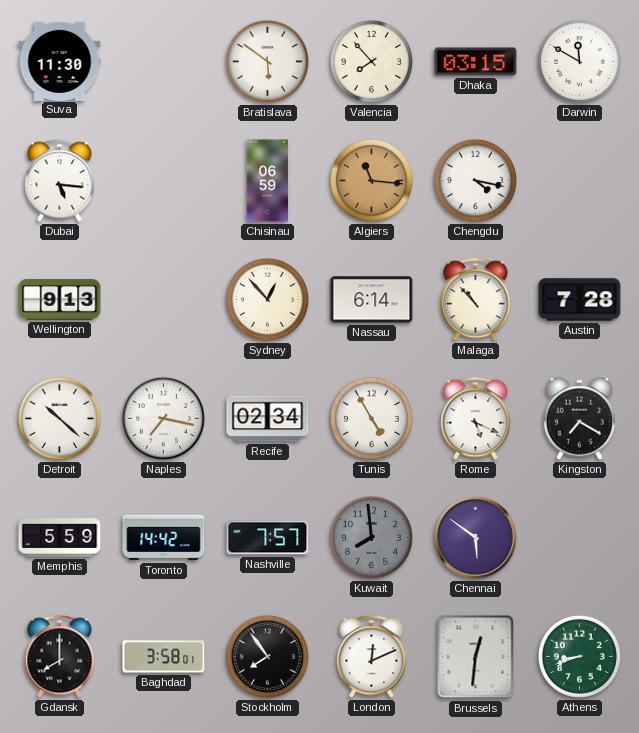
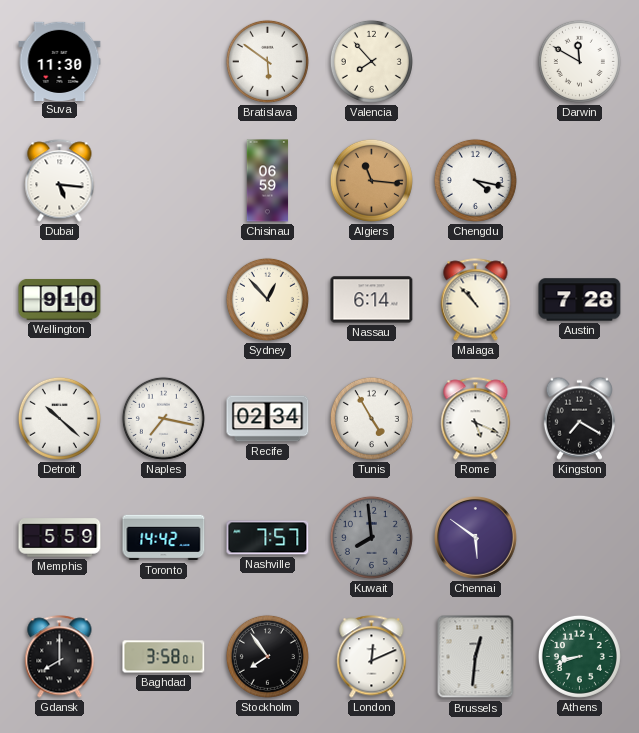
Dhaka: 03:15 -> none
Wellington: 9:13 -> 9:10
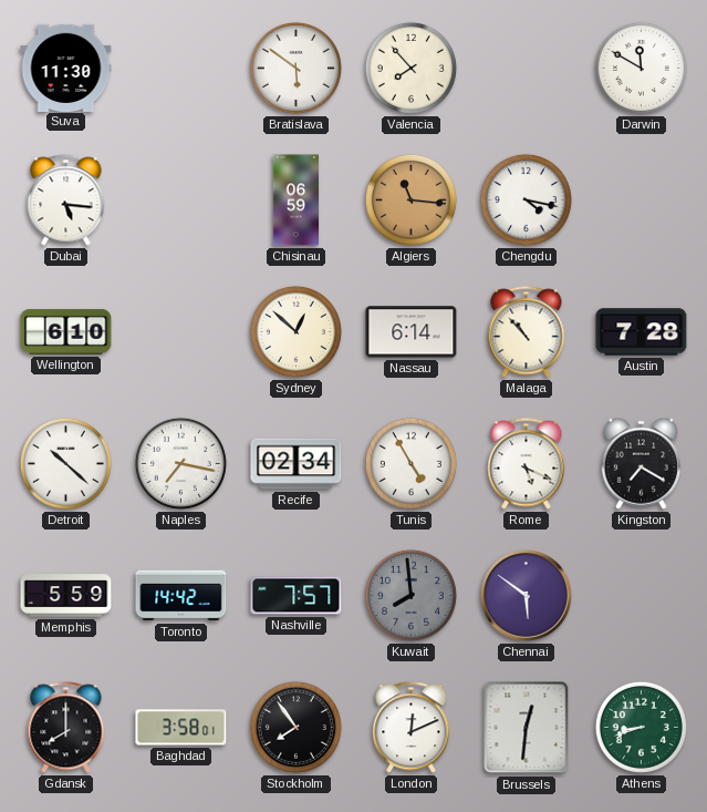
Wellington: 9:10 -> 6:10
Sydney: 12:53 -> 12:52
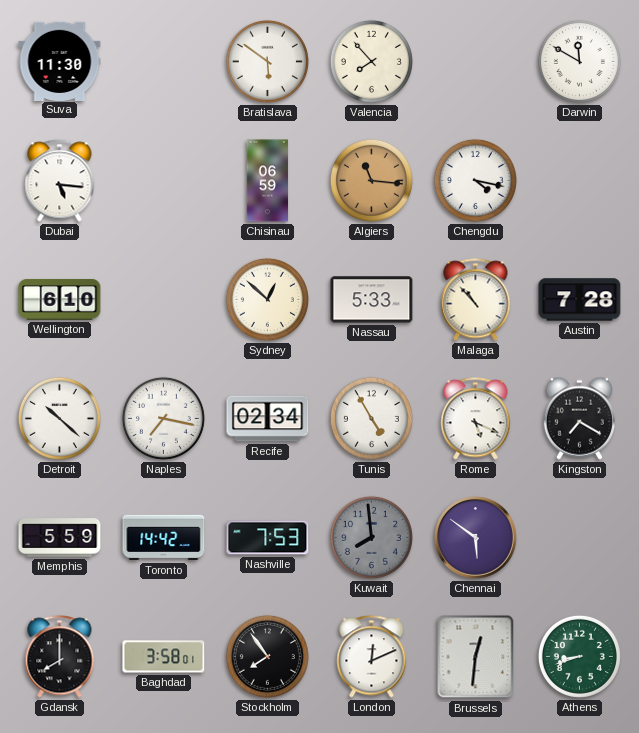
Nassau: 6:14 -> 5:33
Nashville: 7:57 -> 7:53
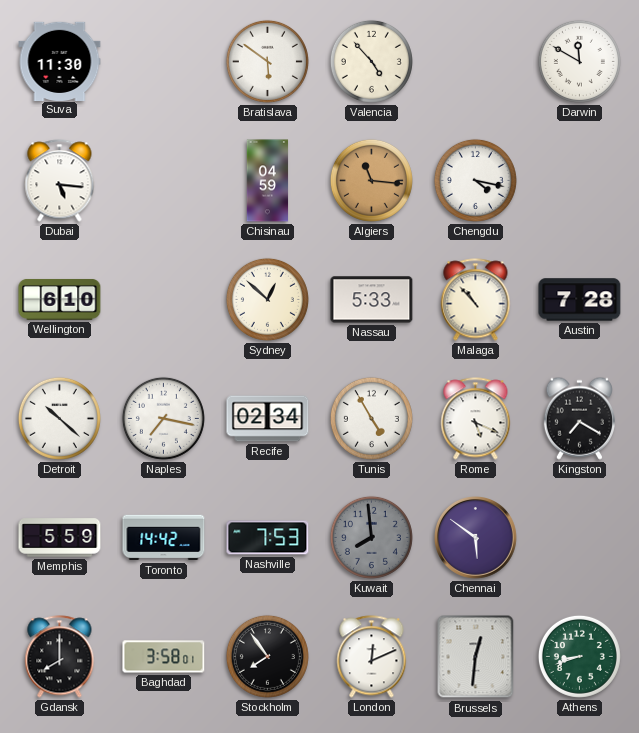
Valencia: 7:53 -> 4:53
Chisinau: 06:59 -> 04:59
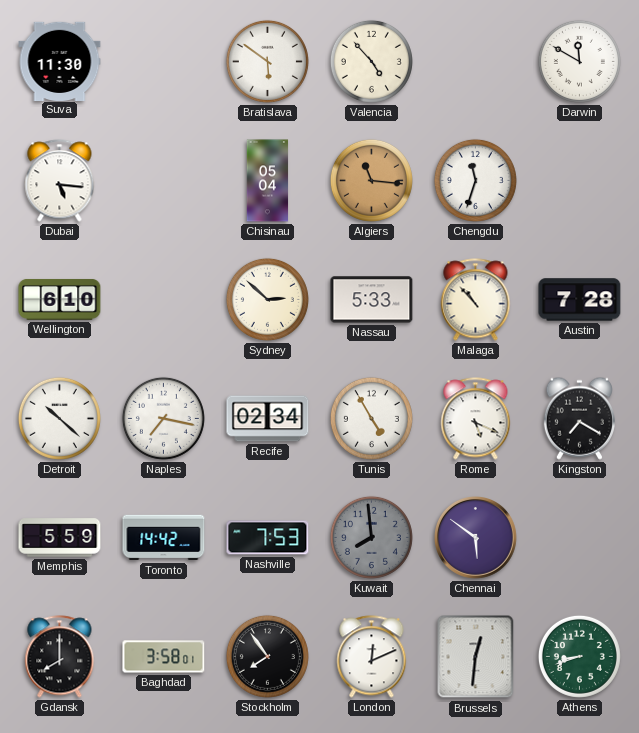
Chisinau: 04:59 -> 05:04
Chengdu: 4:17 -> 11:33
Sydney: 12:52 -> 2:52
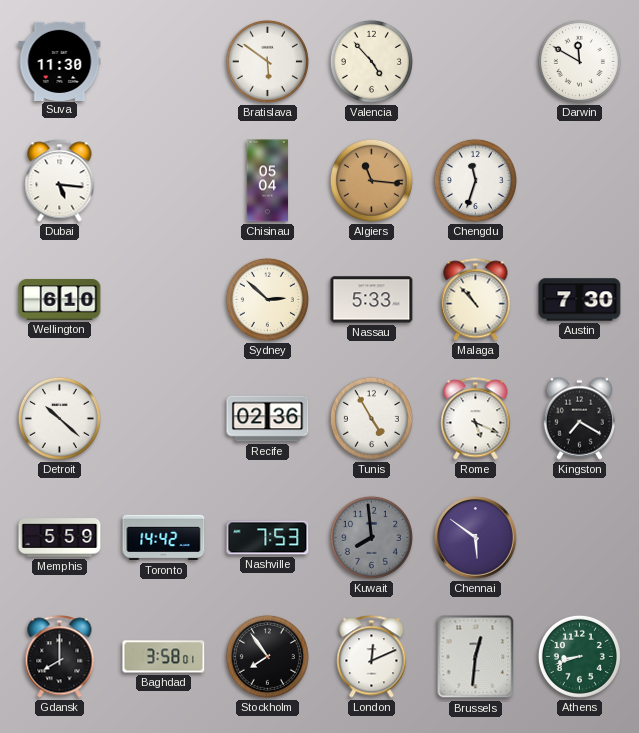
Austin: 7:28 -> 7:30
Naples: 7:17 -> none
Recife: 02:34 -> 02:36
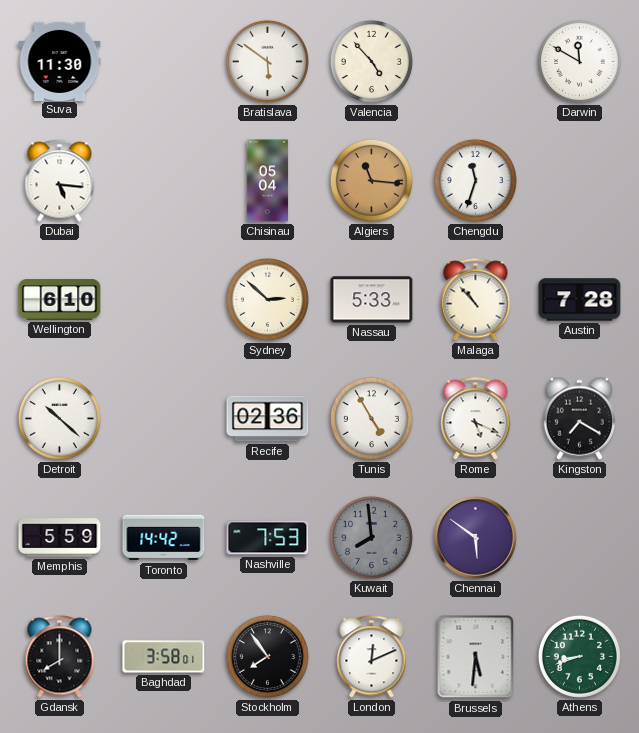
Austin: 7:30 -> 7:28
Brussels: 12:31 -> 5:31
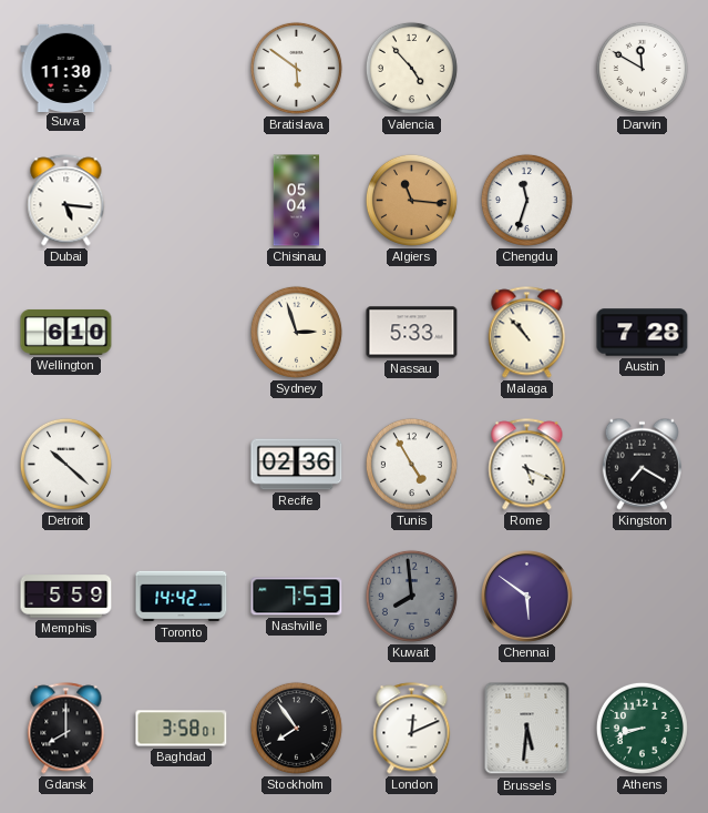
Sydney: 2:52 -> 2:57
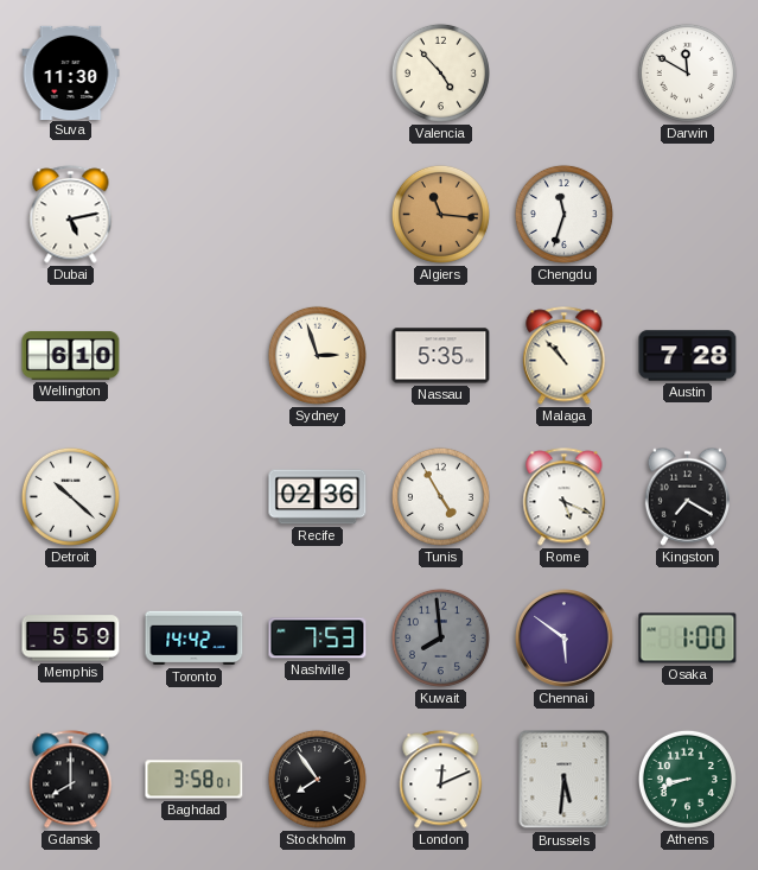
Bratislava: 5:51 -> none
Dubai: 5:16 -> 5:13
Chisinau: 05:04 -> none
Nassau: 5:33 -> 5:35
Osaka: none -> 1:00
